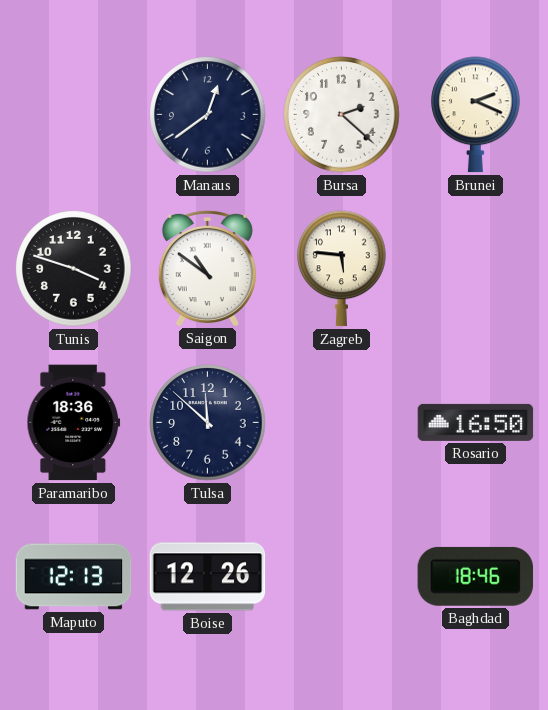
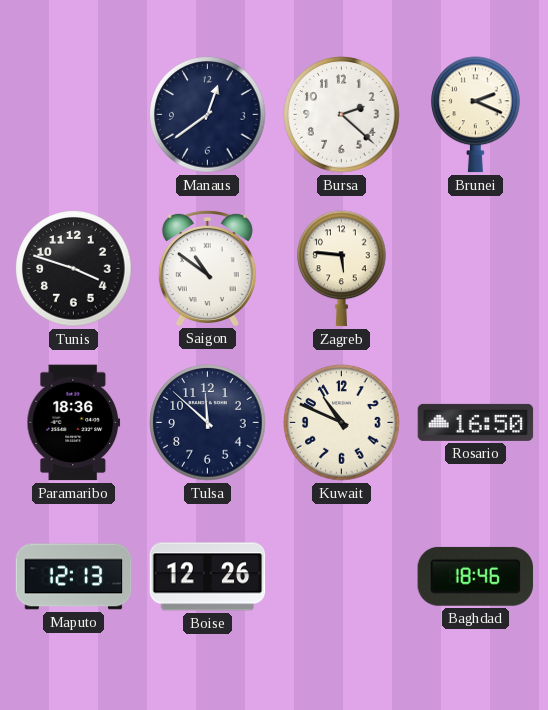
Kuwait: none -> 10:49
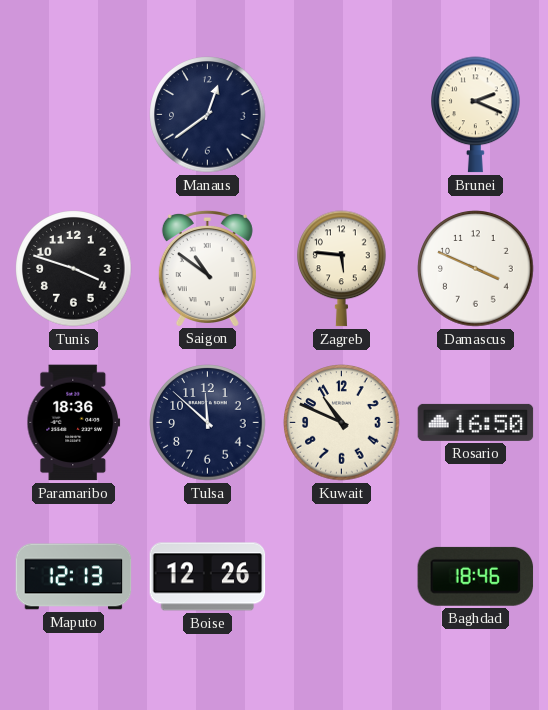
Bursa: 2:22 -> none
Damascus: none -> 3:49
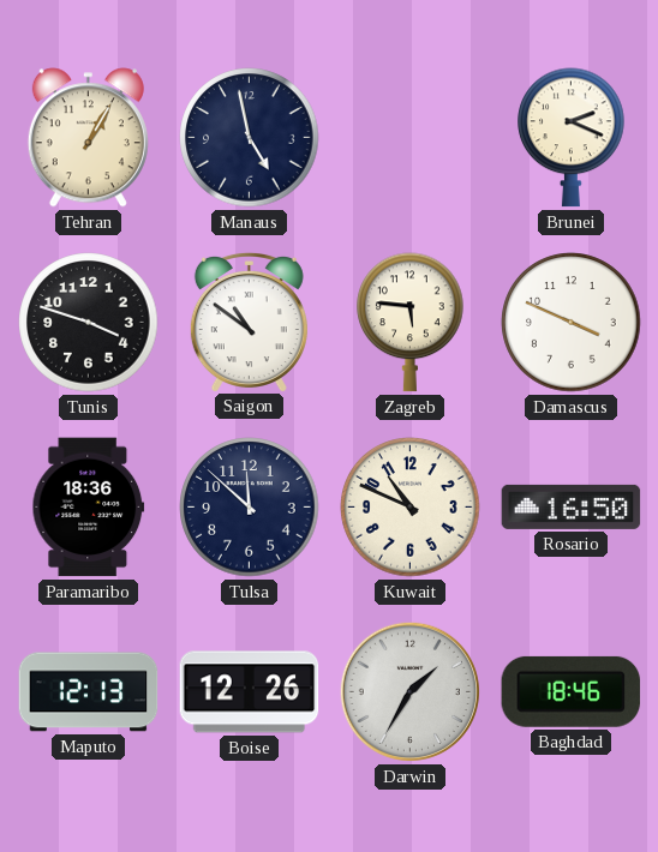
Tehran: none -> 1:05
Manaus: 12:39 -> 4:58
Darwin: none -> 1:35
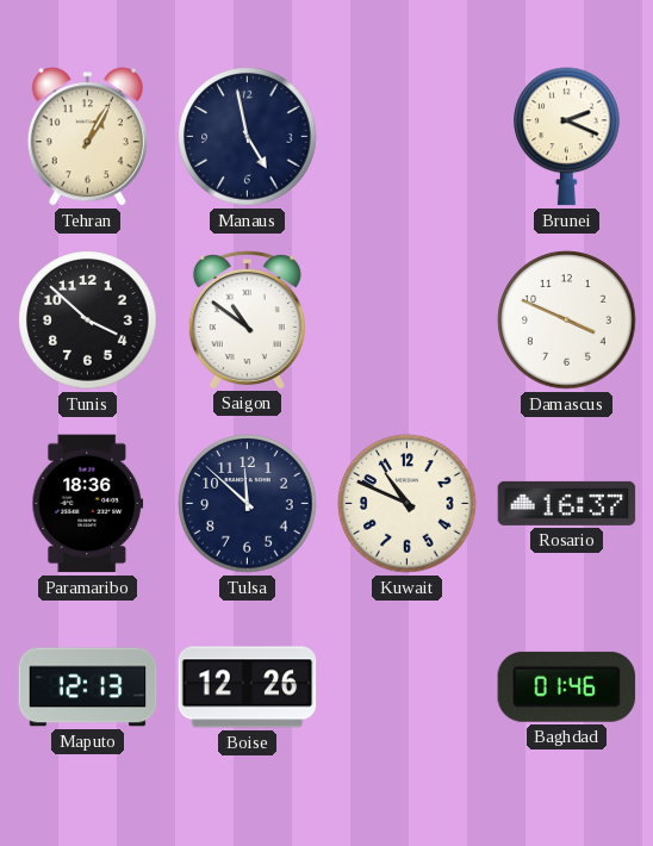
Tunis: 3:48 -> 3:52
Zagreb: 5:46 -> none
Rosario: 16:50 -> 16:37
Darwin: 1:35 -> none
Baghdad: 18:46 -> 01:46
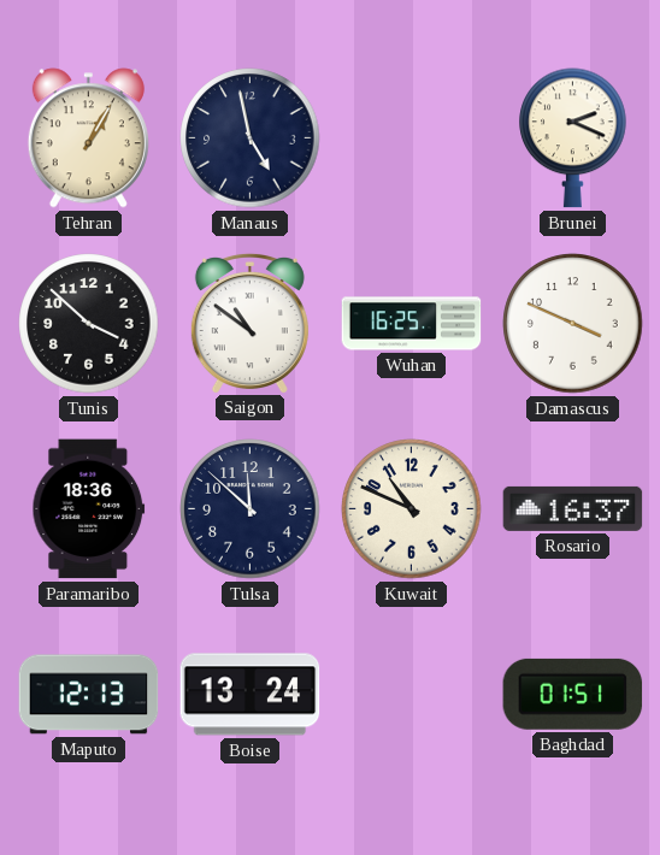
Wuhan: none -> 16:25
Boise: 12:26 -> 13:24
Baghdad: 01:46 -> 01:51
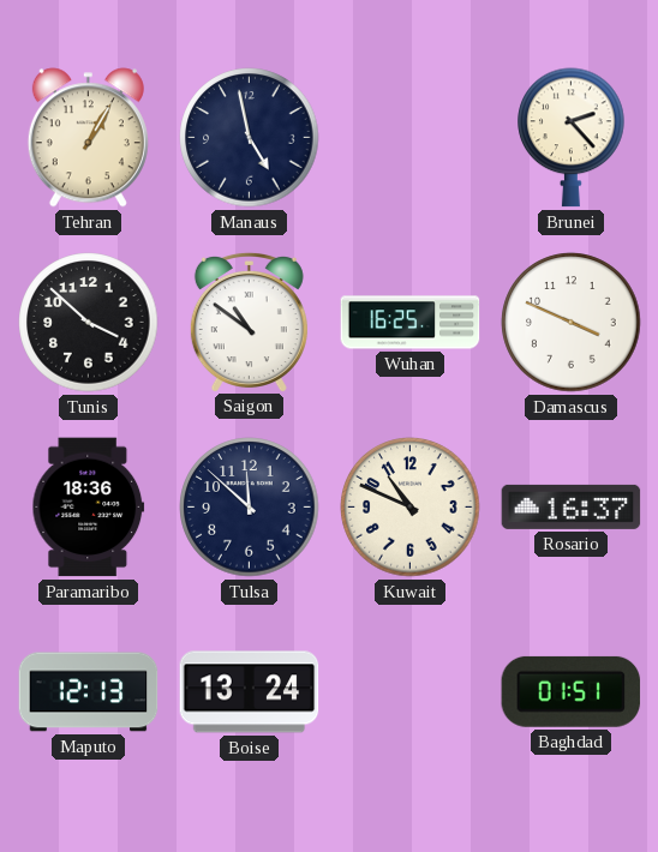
Brunei: 2:19 -> 2:23
